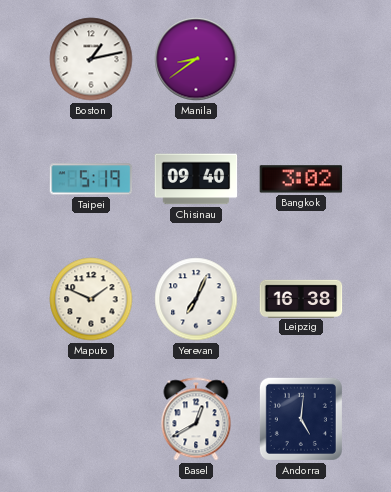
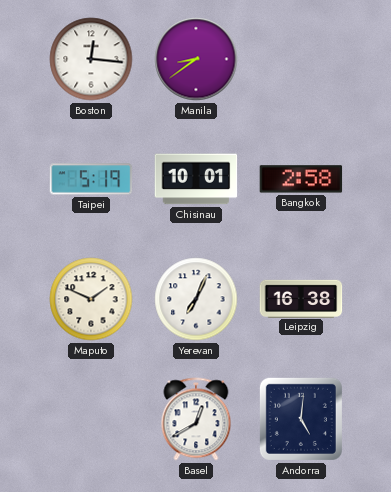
Boston: 1:13 -> 12:16
Chisinau: 09:40 -> 10:01
Bangkok: 3:02 -> 2:58
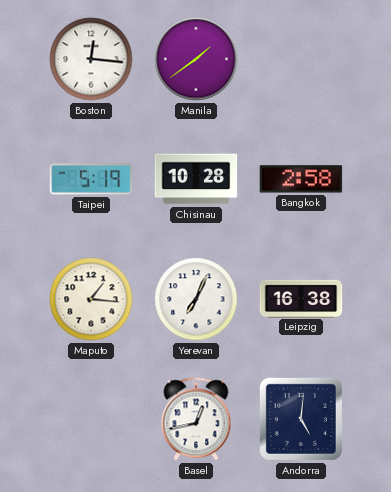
Manila: 8:39 -> 1:39
Chisinau: 10:01 -> 10:28
Maputo: 1:49 -> 1:16
Basel: 12:40 -> 12:43
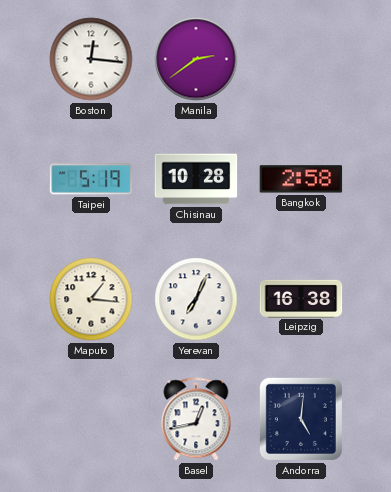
Manila: 1:39 -> 2:39
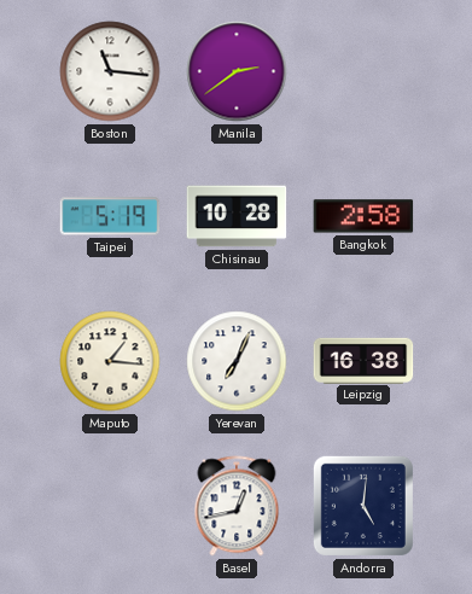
Boston: 12:16 -> 11:16
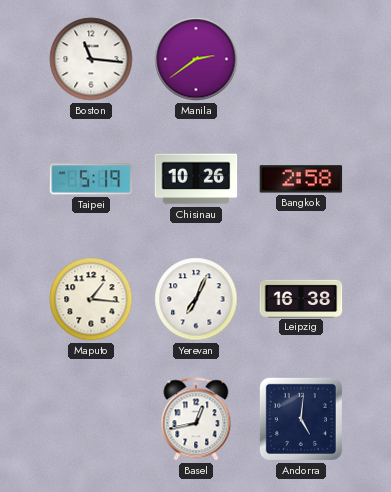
Chisinau: 10:28 -> 10:26
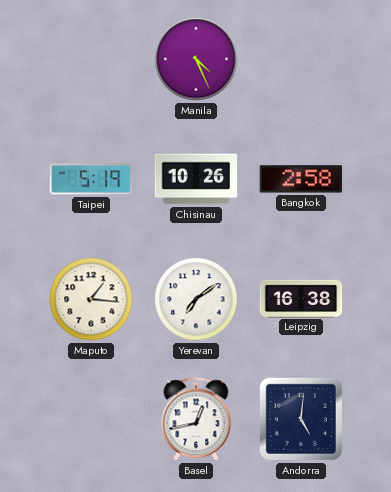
Boston: 11:16 -> none
Manila: 2:39 -> 4:26
Yerevan: 7:04 -> 7:09
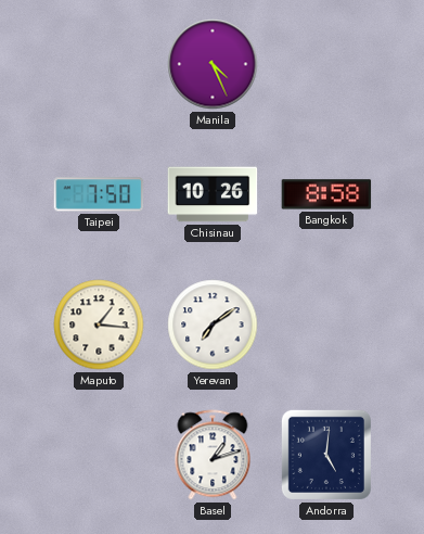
Taipei: 5:19 -> 7:50
Bangkok: 2:58 -> 8:58
Leipzig: 16:38 -> none
Basel: 12:43 -> 1:12
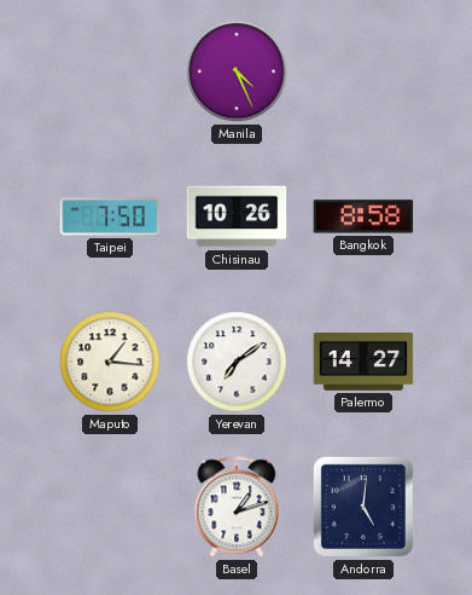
Palermo: none -> 14:27
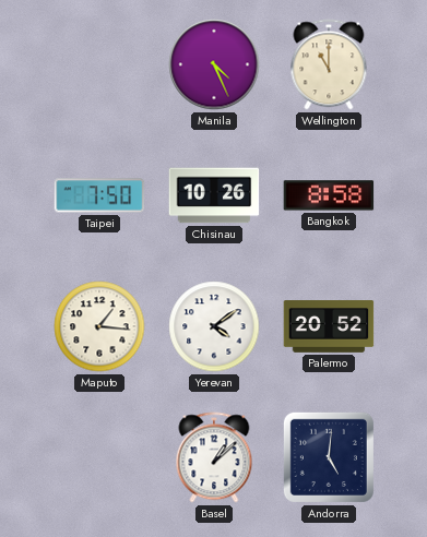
Wellington: none -> 11:00
Yerevan: 7:09 -> 4:09
Palermo: 14:27 -> 20:52
Basel: 1:12 -> 1:08
